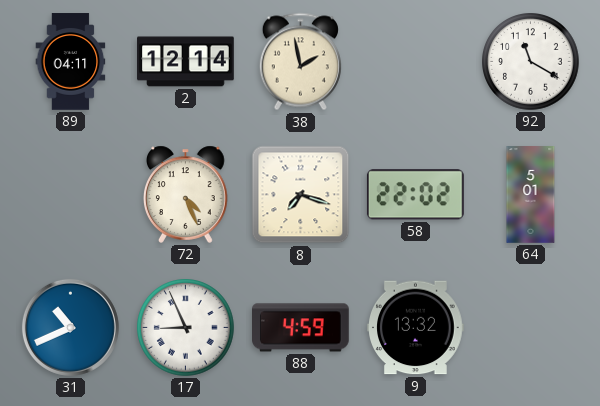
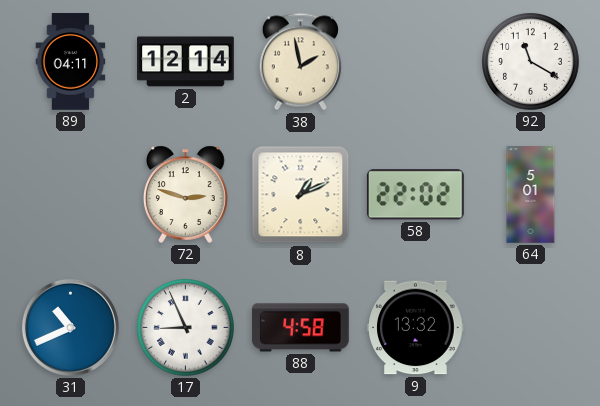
72: 4:26 -> 2:48
8: 7:18 -> 1:11
88: 4:59 -> 4:58
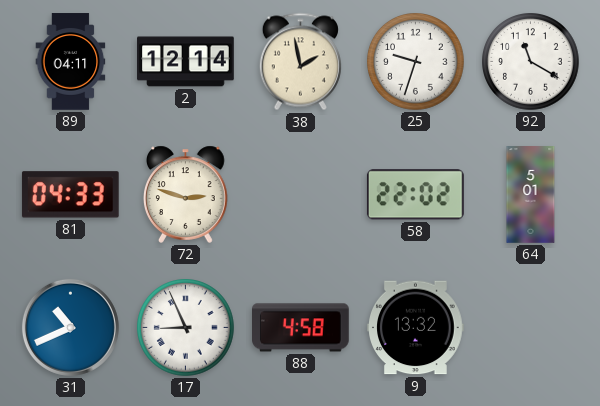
25: none -> 9:33
81: none -> 04:33
8: 1:11 -> none
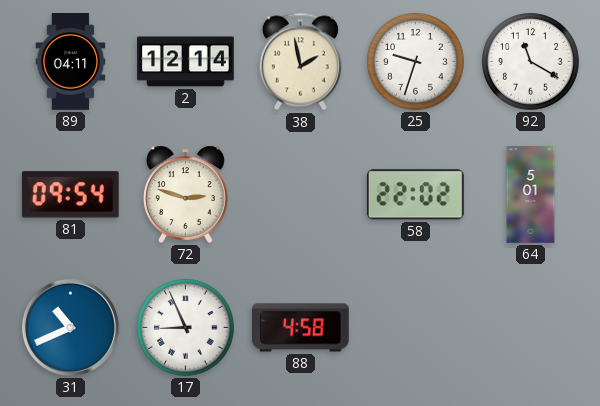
81: 04:33 -> 09:54
9: 13:32 -> none
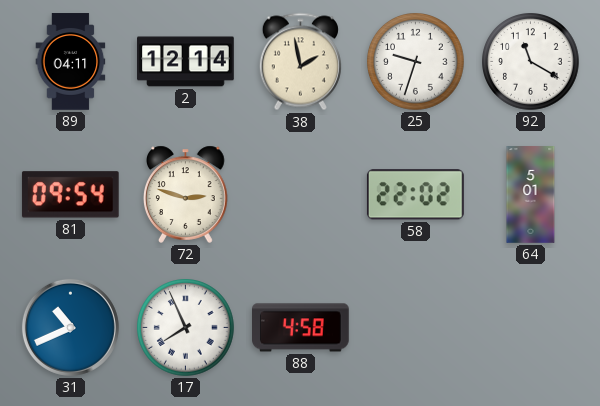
17: 8:56 -> 7:56
